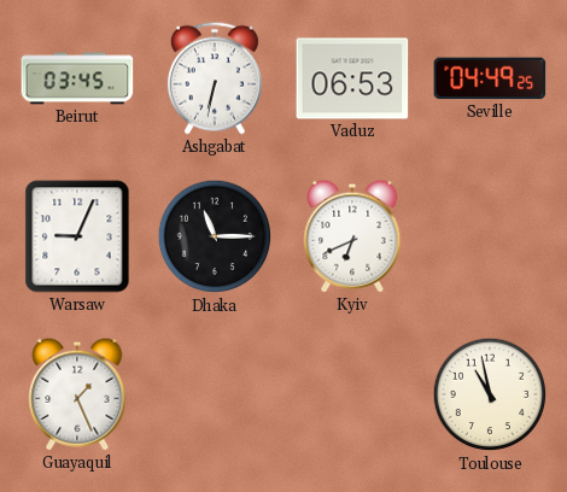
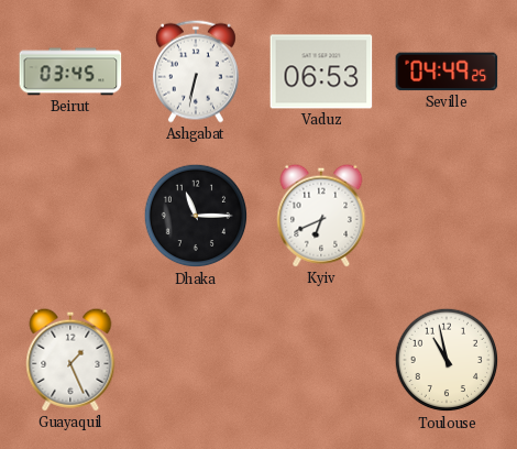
Warsaw: 9:04 -> none
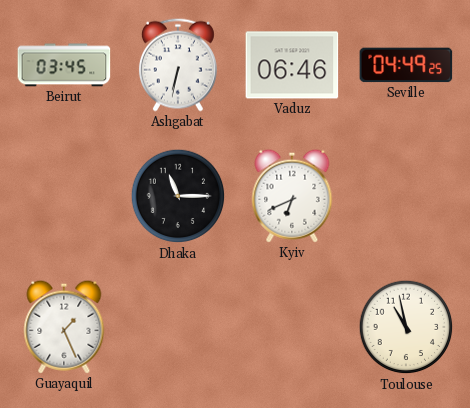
Vaduz: 06:53 -> 06:46
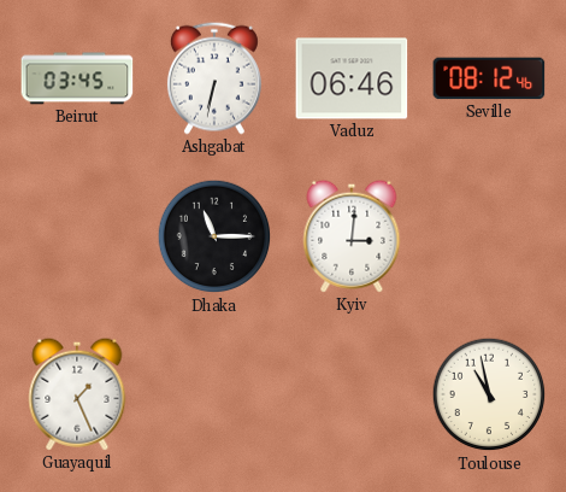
Seville: 04:49 -> 08:12
Kyiv: 6:41 -> 3:01
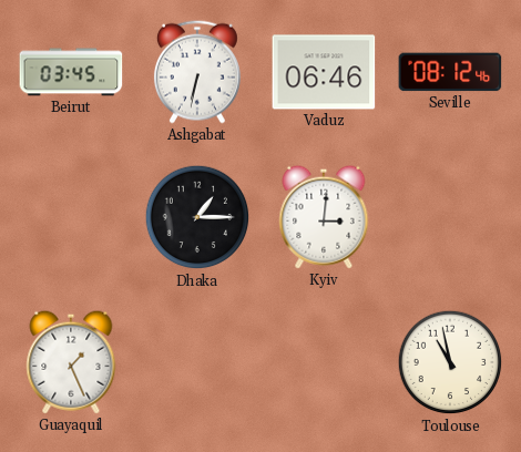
Dhaka: 11:15 -> 1:15
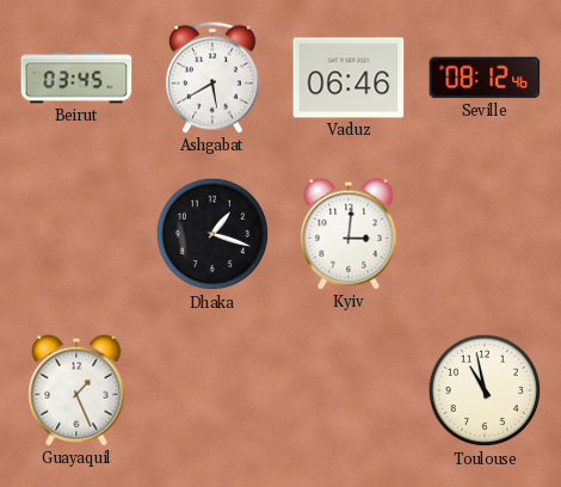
Ashgabat: 6:32 -> 5:40
Dhaka: 1:15 -> 1:18
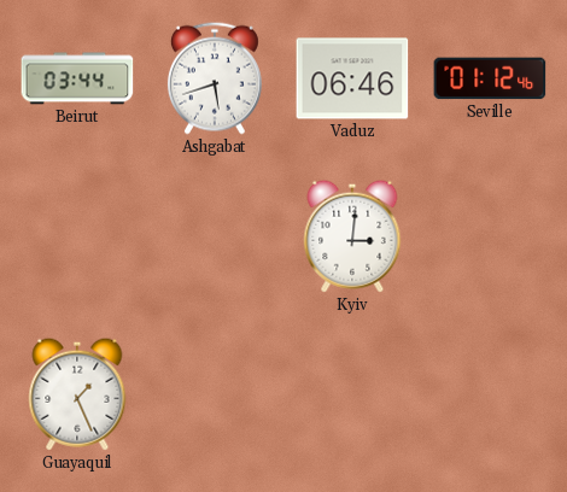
Beirut: 03:45 -> 03:44
Ashgabat: 5:40 -> 5:42
Seville: 08:12 -> 01:12
Dhaka: 1:18 -> none
Toulouse: 10:58 -> none
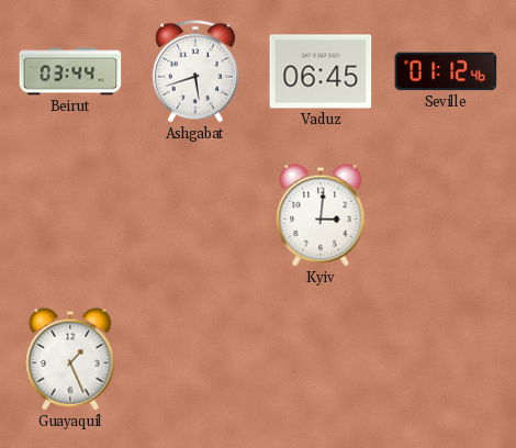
Vaduz: 06:46 -> 06:45
